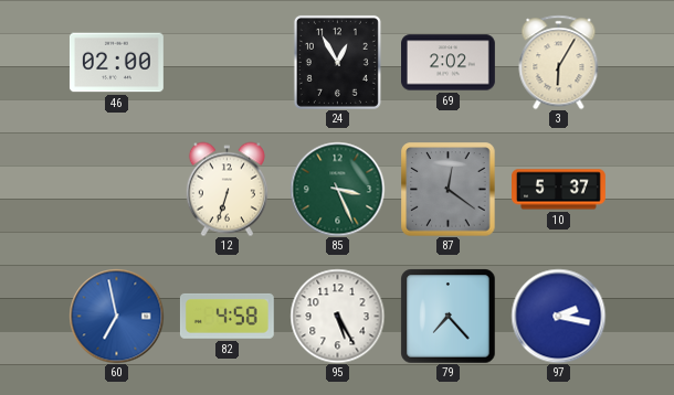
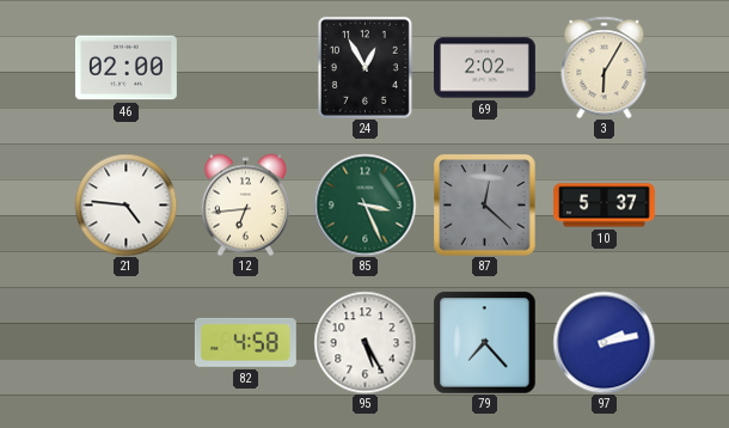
21: none -> 4:46
12: 6:33 -> 6:44
87: 12:21 -> 12:22
60: 6:58 -> none
97: 2:17 -> 2:13
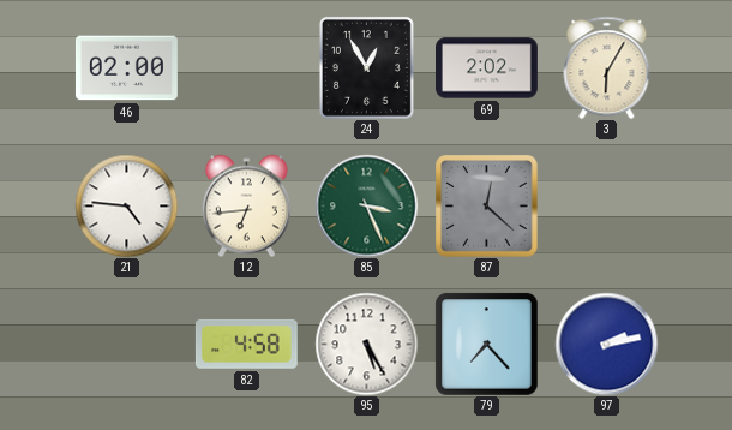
10: 5:37 -> none
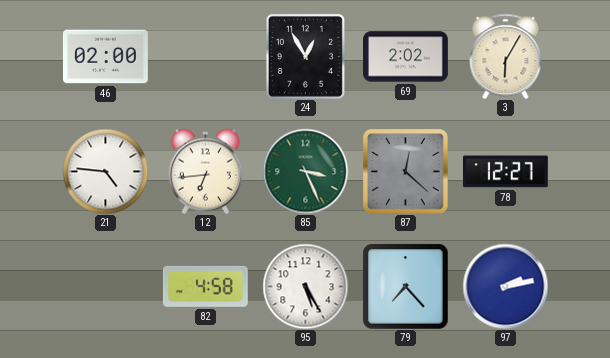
78: none -> 12:27
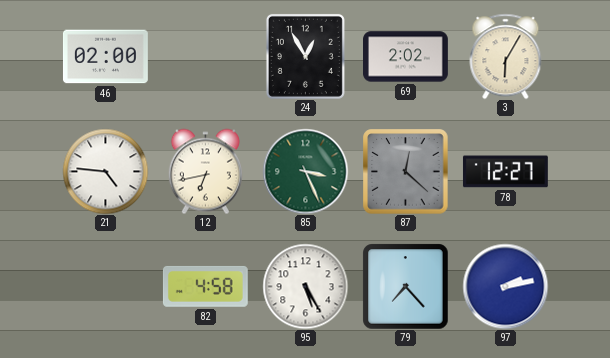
12: 6:44 -> 6:43
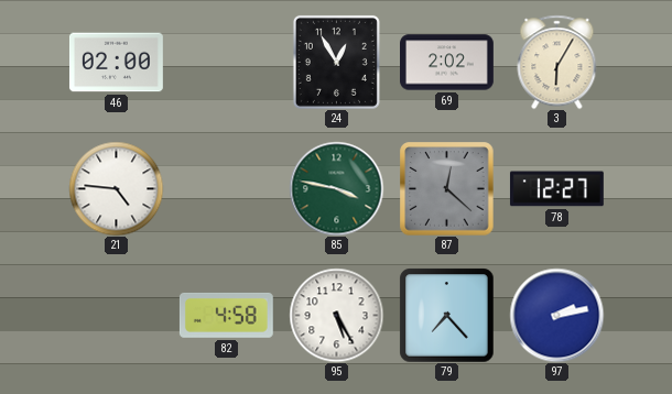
12: 6:43 -> none
85: 3:26 -> 3:47
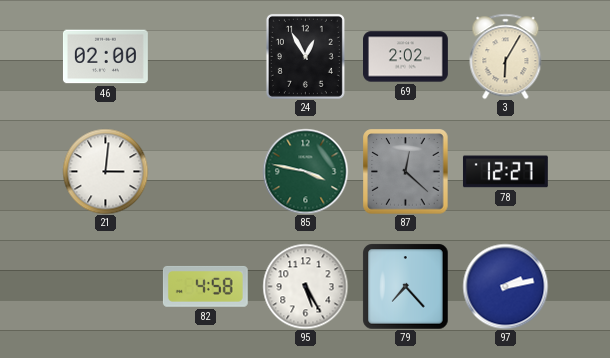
21: 4:46 -> 3:01
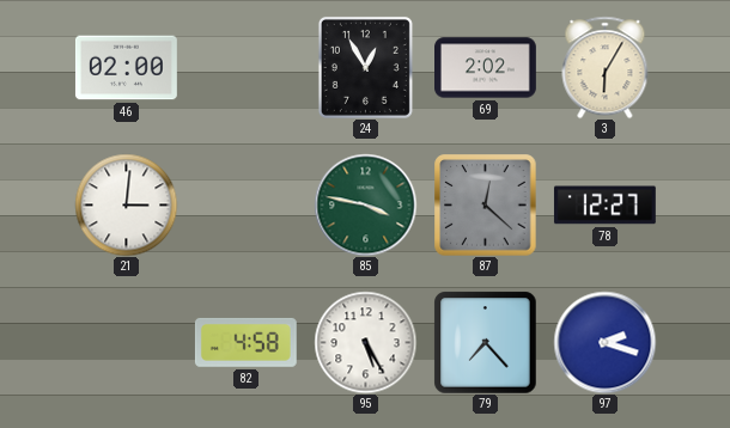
97: 2:13 -> 2:18
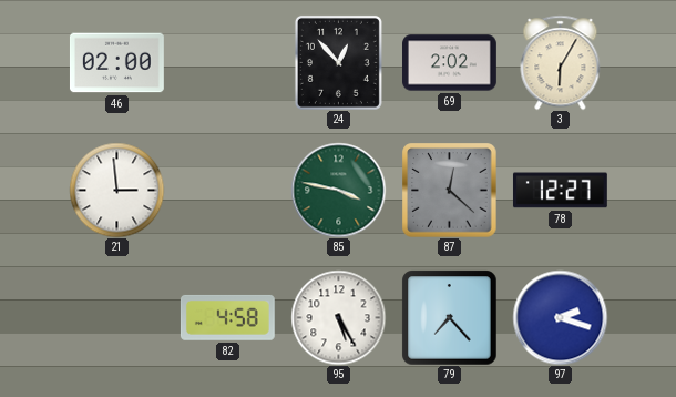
24: 12:55 -> 12:53
21: 3:01 -> 2:59
